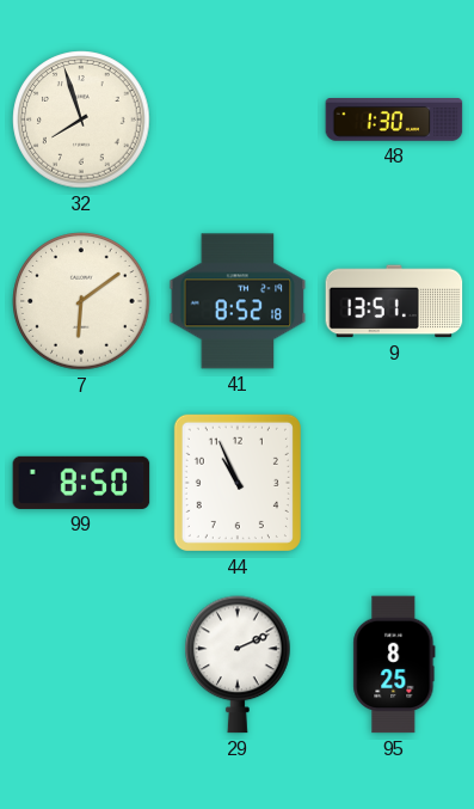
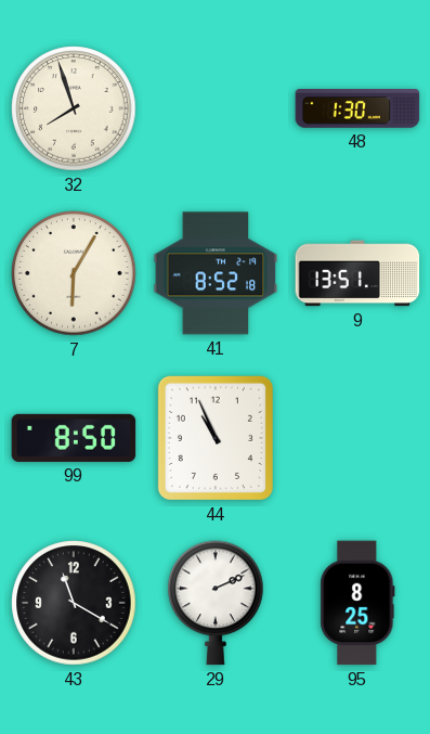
7: 6:09 -> 6:05
43: none -> 11:20
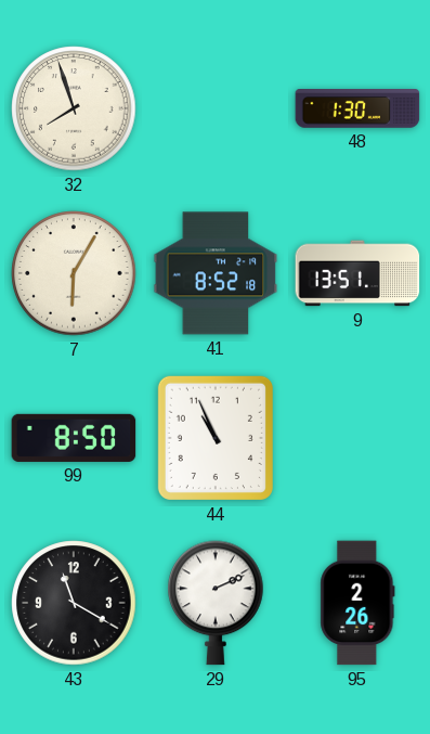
95: 8:25 -> 2:26
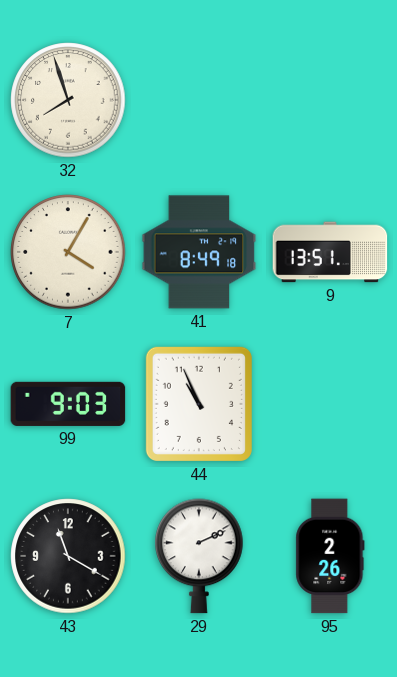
48: 1:30 -> none
7: 6:05 -> 4:05
41: 8:52 -> 8:49
99: 8:50 -> 9:03
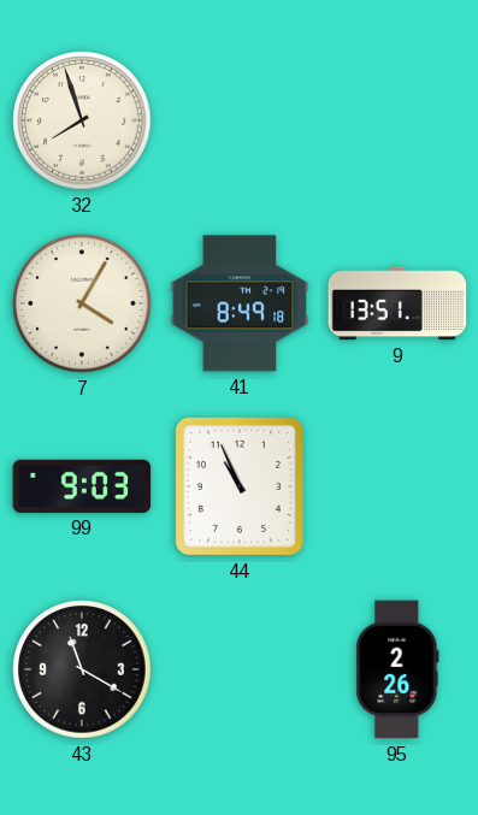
29: 2:11 -> none
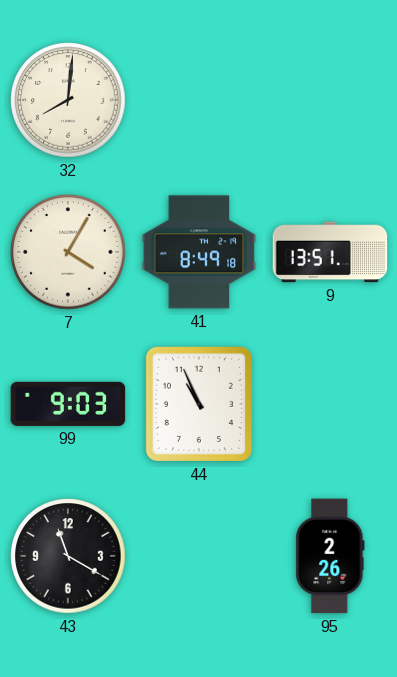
32: 7:57 -> 8:01
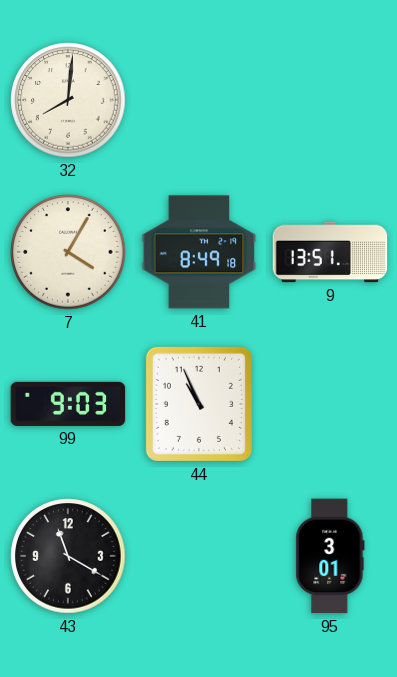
95: 2:26 -> 3:01
